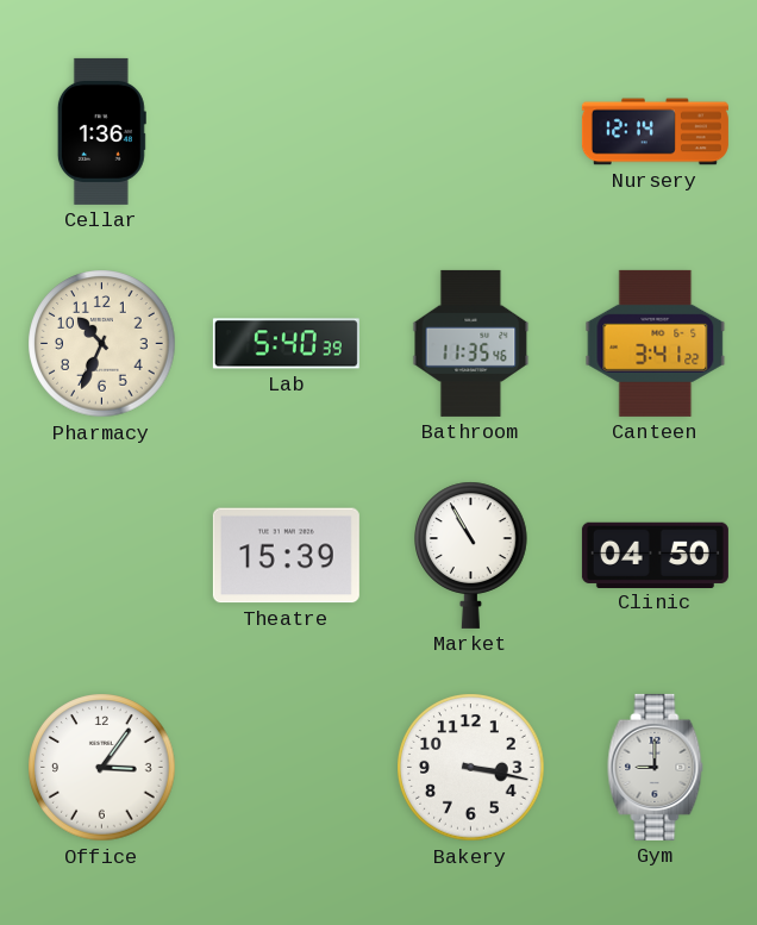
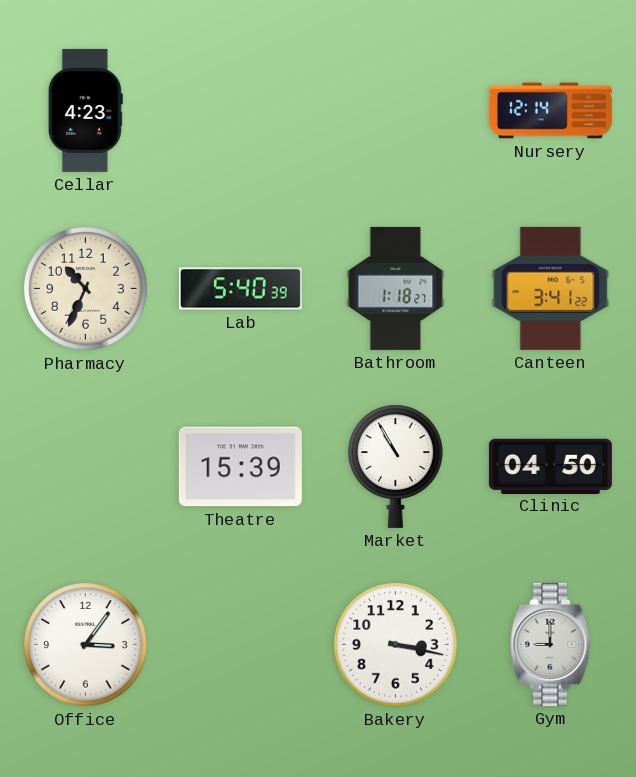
Cellar: 1:36 -> 4:23
Bathroom: 11:35 -> 1:18
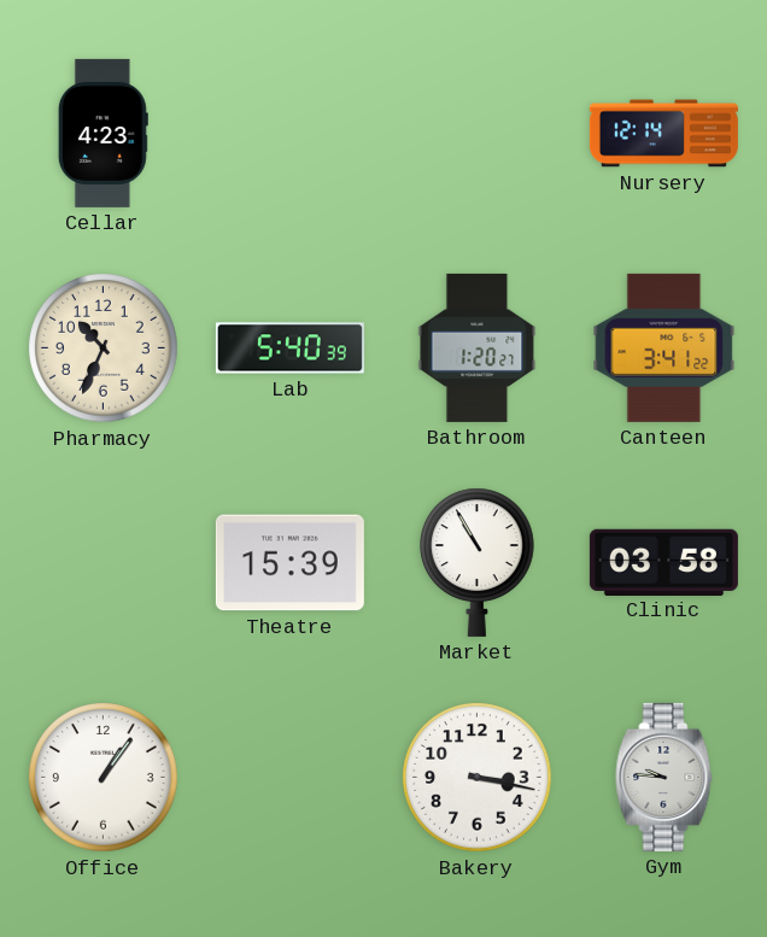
Bathroom: 1:18 -> 1:20
Clinic: 04:50 -> 03:58
Office: 3:06 -> 1:06
Gym: 9:00 -> 9:46
